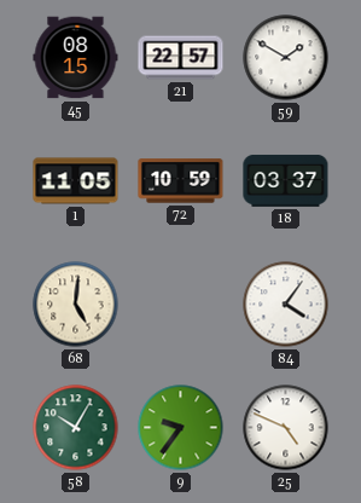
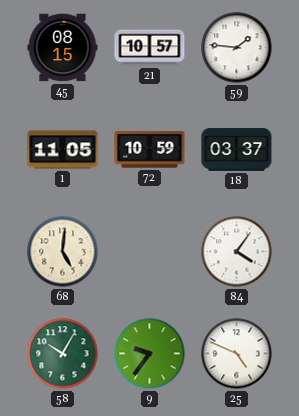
21: 22:57 -> 10:57
59: 1:50 -> 1:46
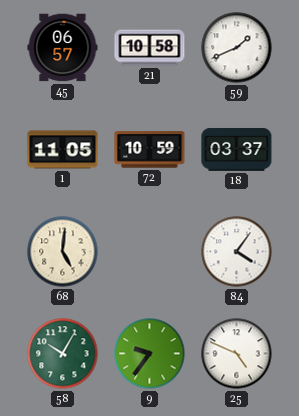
45: 08:15 -> 06:57
21: 10:57 -> 10:58
59: 1:46 -> 1:41
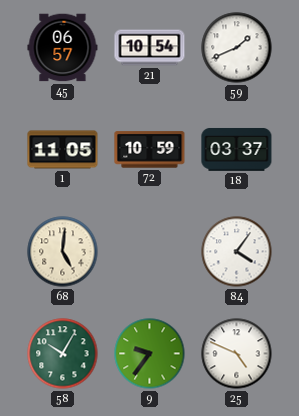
21: 10:58 -> 10:54
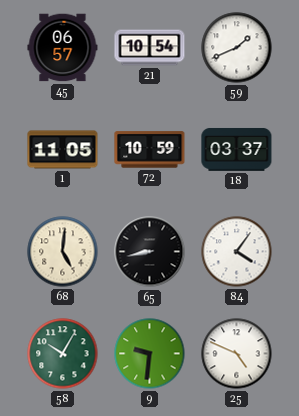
65: none -> 8:43
9: 9:36 -> 9:31
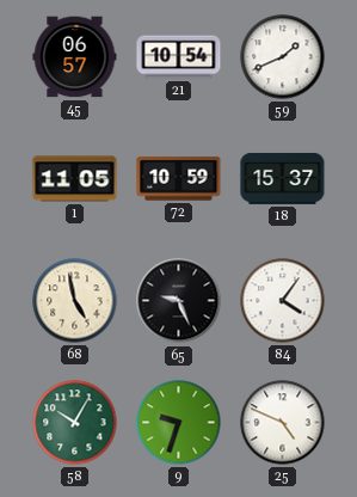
18: 03:37 -> 15:37
68: 5:01 -> 4:58
65: 8:43 -> 9:26
9: 9:31 -> 9:33
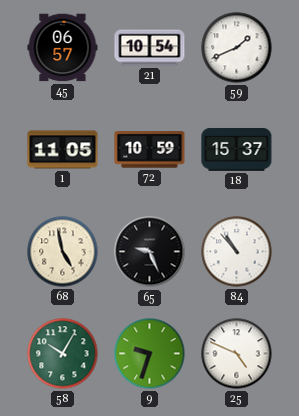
84: 4:06 -> 10:53
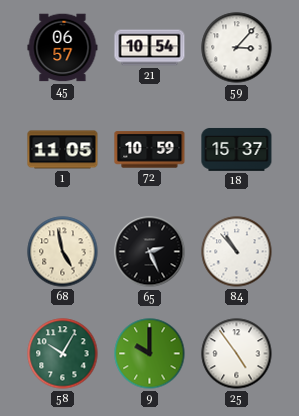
59: 1:41 -> 3:07
65: 9:26 -> 2:26
9: 9:33 -> 10:00
25: 4:49 -> 4:54
